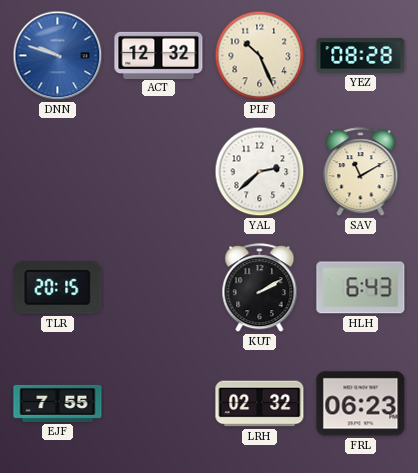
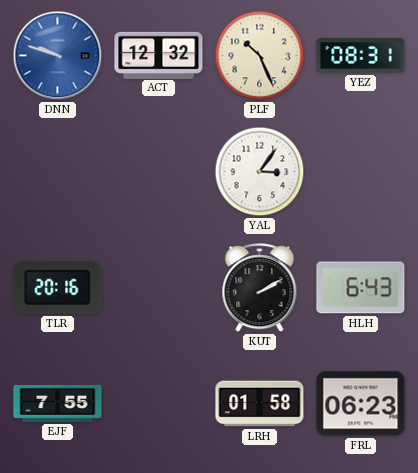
YEZ: 08:28 -> 08:31
YAL: 2:38 -> 3:06
SAV: 11:10 -> none
TLR: 20:15 -> 20:16
LRH: 02:32 -> 01:58
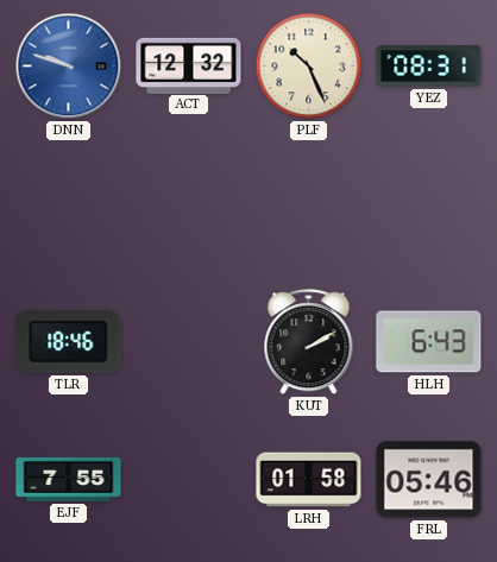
YAL: 3:06 -> none
TLR: 20:16 -> 18:46
FRL: 06:23 -> 05:46
